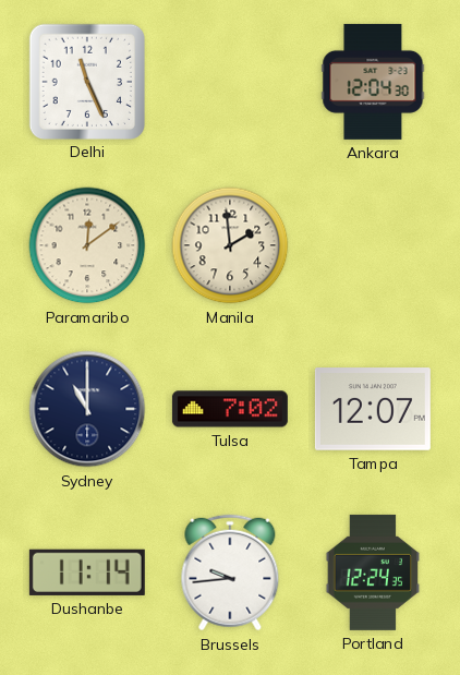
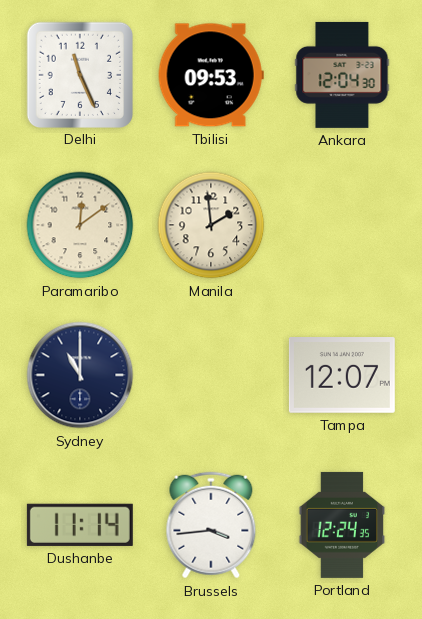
Tbilisi: none -> 09:53
Tulsa: 7:02 -> none
Brussels: 9:44 -> 3:44
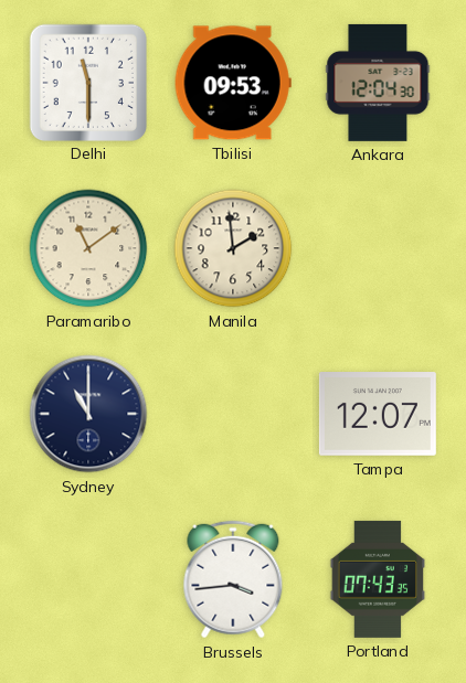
Delhi: 11:26 -> 11:30
Paramaribo: 12:09 -> 11:09
Dushanbe: 11:14 -> none
Portland: 12:24 -> 07:43
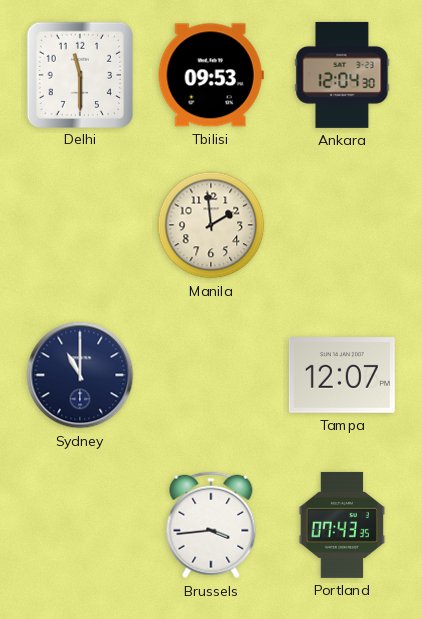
Paramaribo: 11:09 -> none
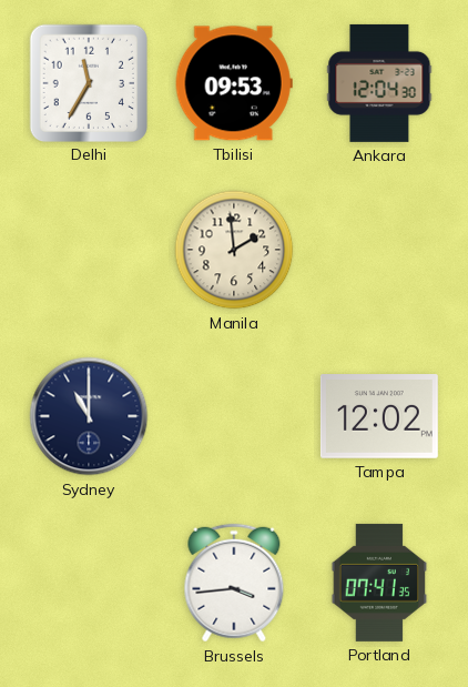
Delhi: 11:30 -> 11:35
Tampa: 12:07 -> 12:02
Portland: 07:43 -> 07:41
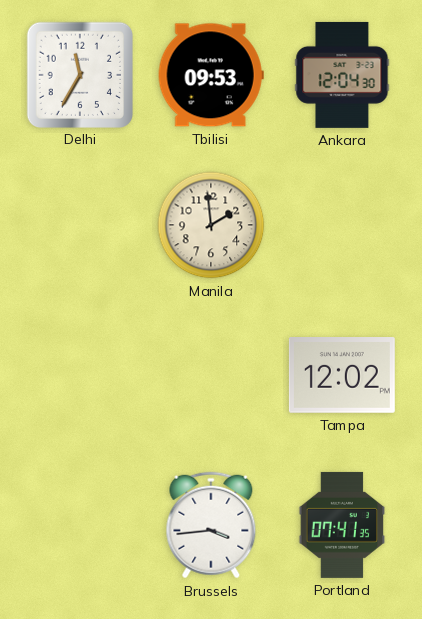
Sydney: 11:00 -> none
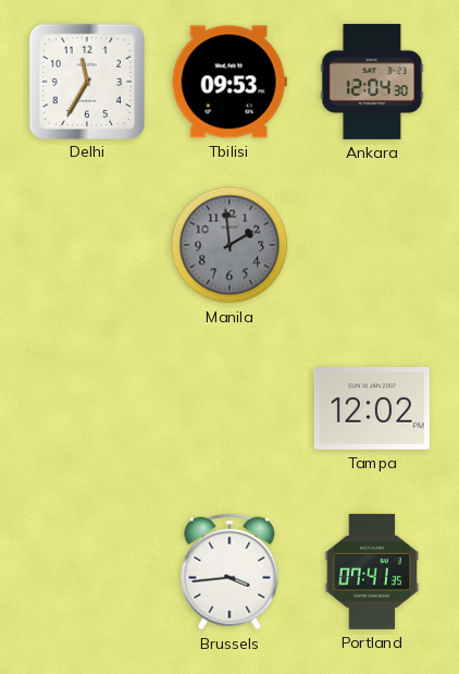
Manila dial: cream -> grey
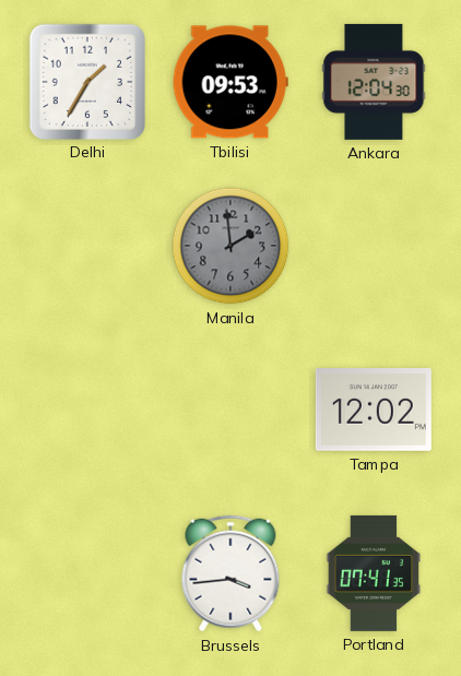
Delhi: 11:35 -> 1:35
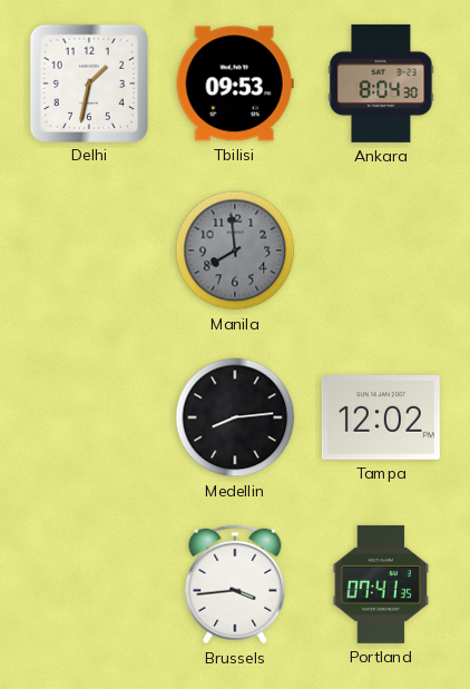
Delhi: 1:35 -> 1:32
Ankara: 12:04 -> 8:04
Manila: 1:59 -> 7:59
Medellin: none -> 8:14
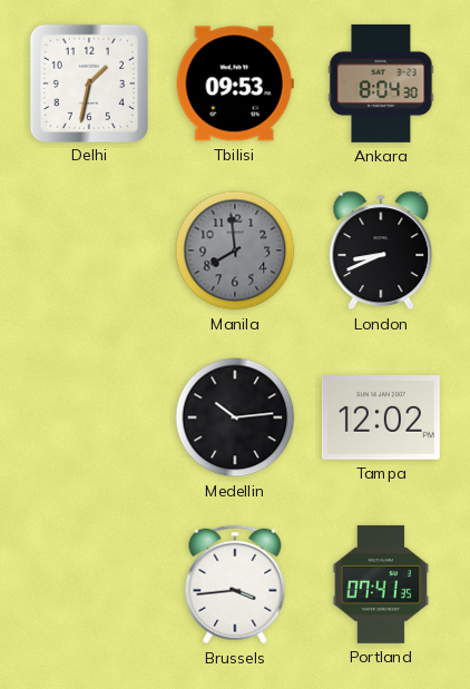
London: none -> 8:41
Medellin: 8:14 -> 10:14
